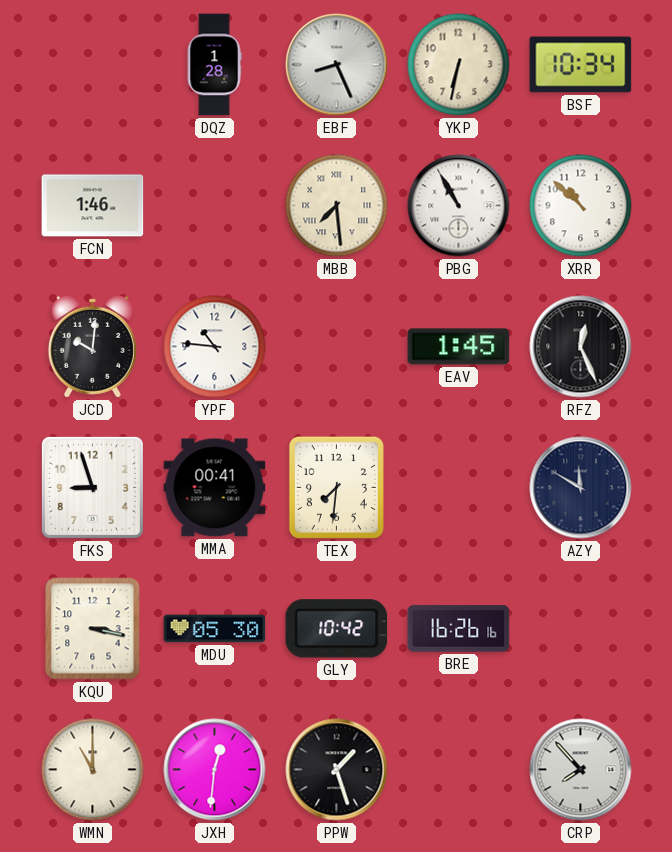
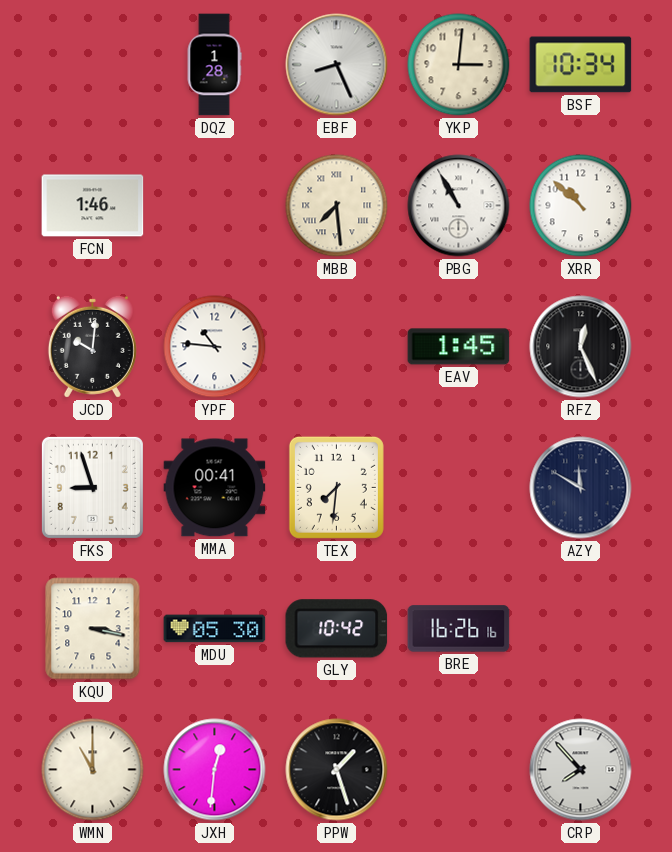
YKP: 6:32 -> 3:01
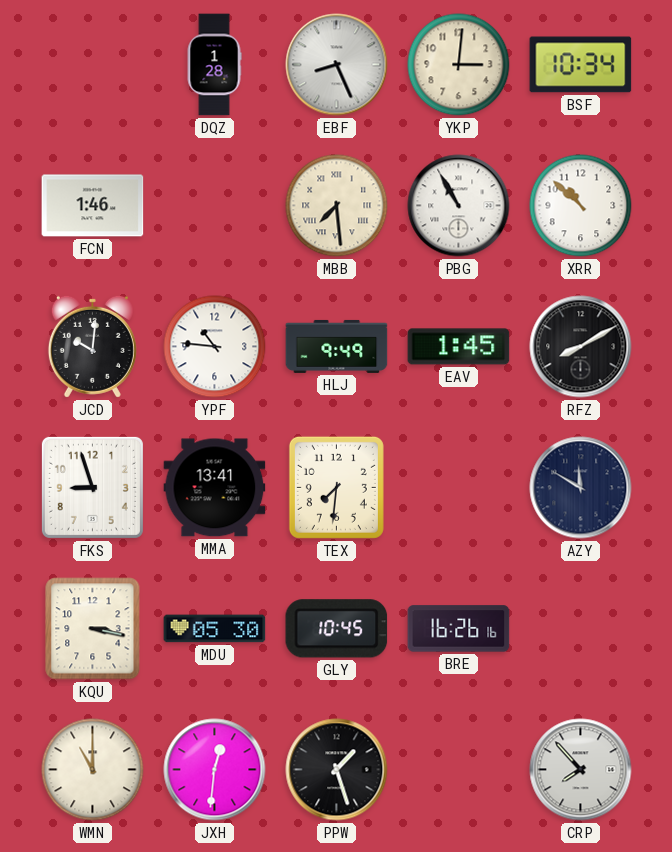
HLJ: none -> 9:49
RFZ: 12:26 -> 8:10
MMA: 00:41 -> 13:41
GLY: 10:42 -> 10:45
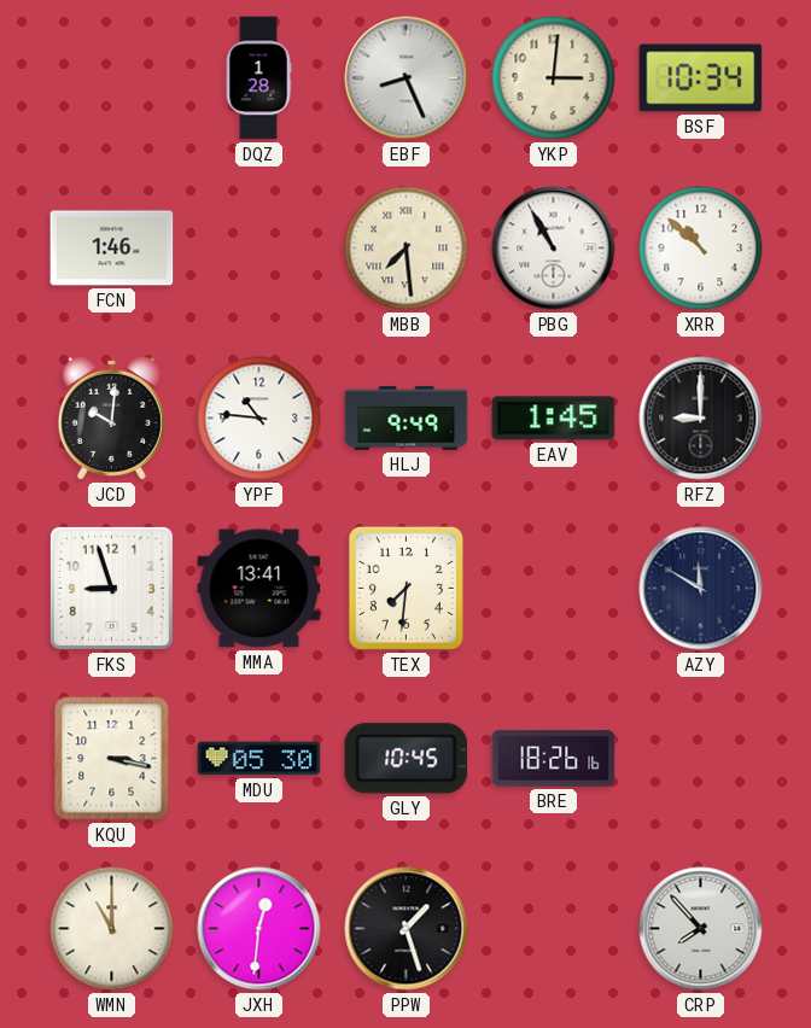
RFZ: 8:10 -> 9:00
BRE: 16:26 -> 18:26
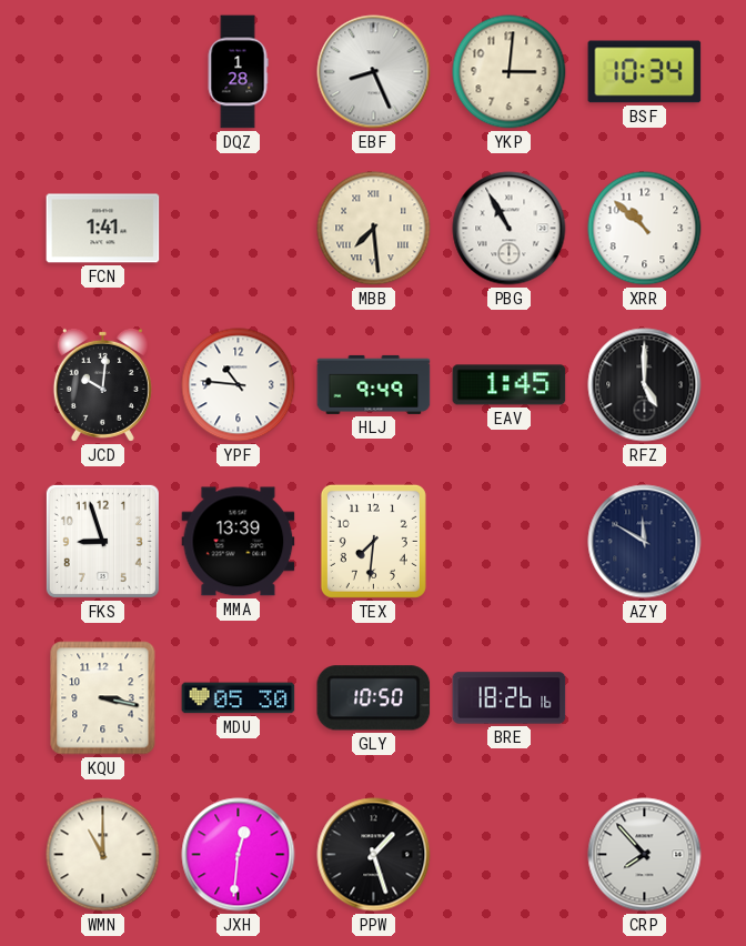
FCN: 1:46 -> 1:41
RFZ: 9:00 -> 5:00
MMA: 13:41 -> 13:39
GLY: 10:45 -> 10:50
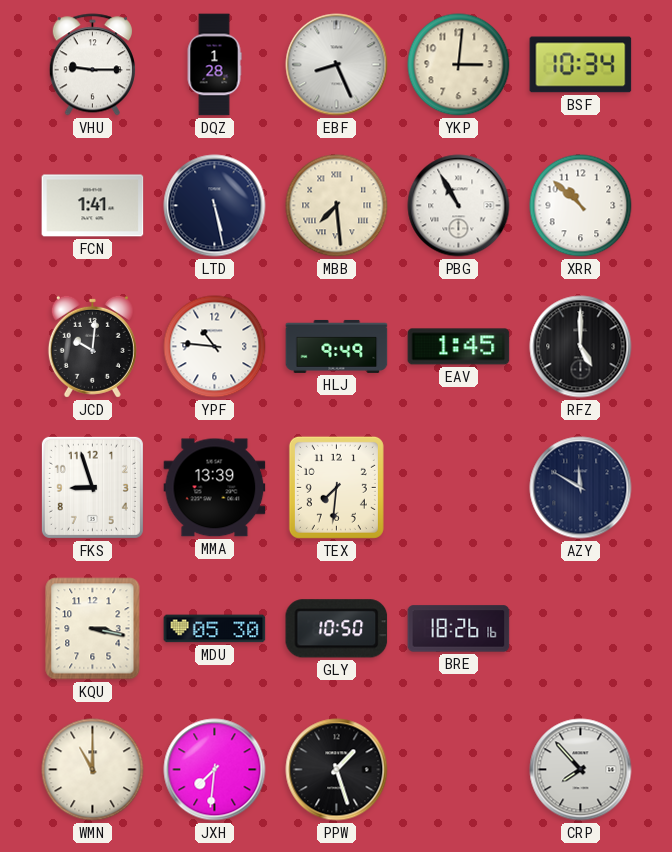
VHU: none -> 9:15
LTD: none -> 5:28
JXH: 12:31 -> 7:31
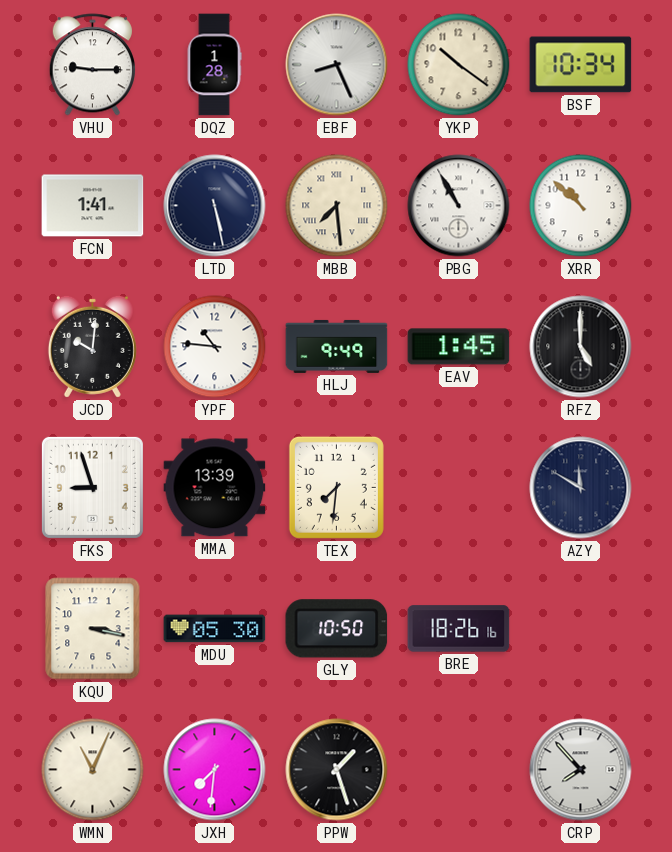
YKP: 3:01 -> 10:21
WMN: 11:00 -> 11:04
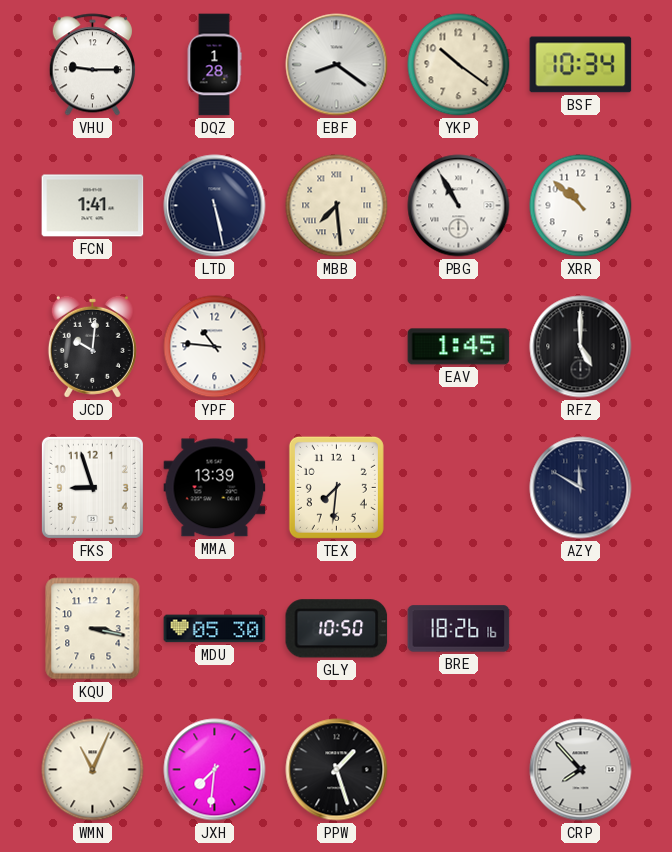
EBF: 8:26 -> 8:21
HLJ: 9:49 -> none
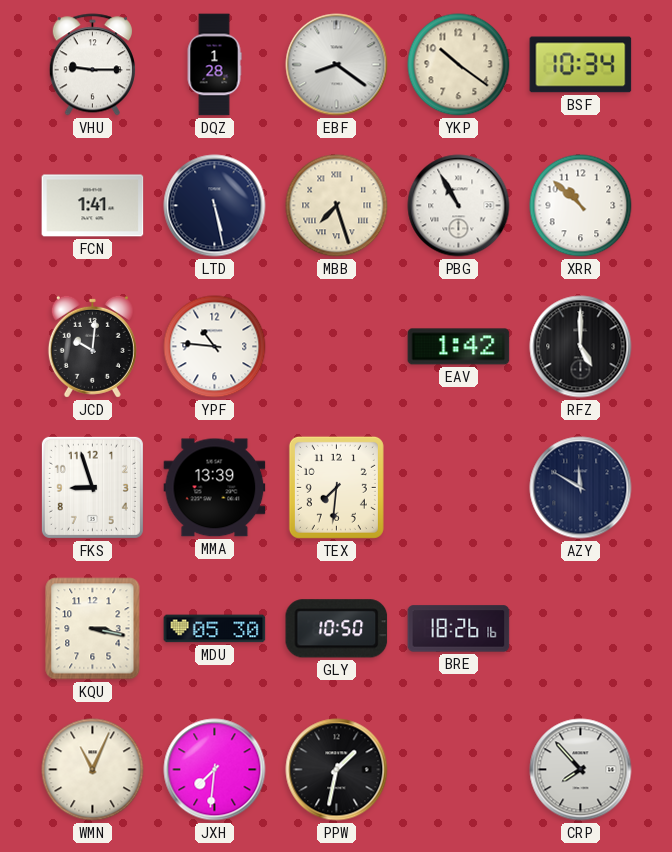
MBB: 7:29 -> 7:27
EAV: 1:45 -> 1:42
PPW: 1:27 -> 1:32
